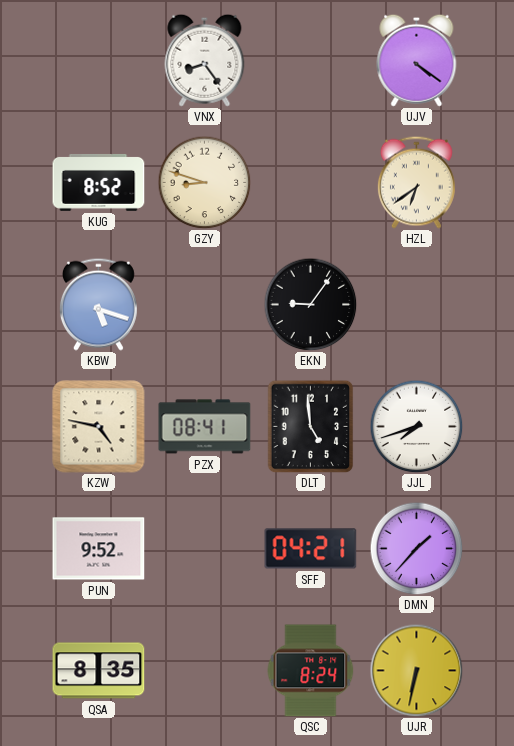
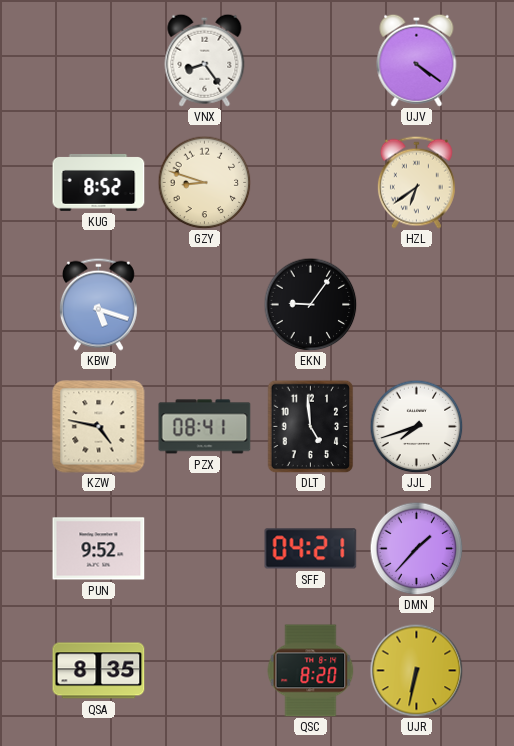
QSC: 8:24 -> 8:20
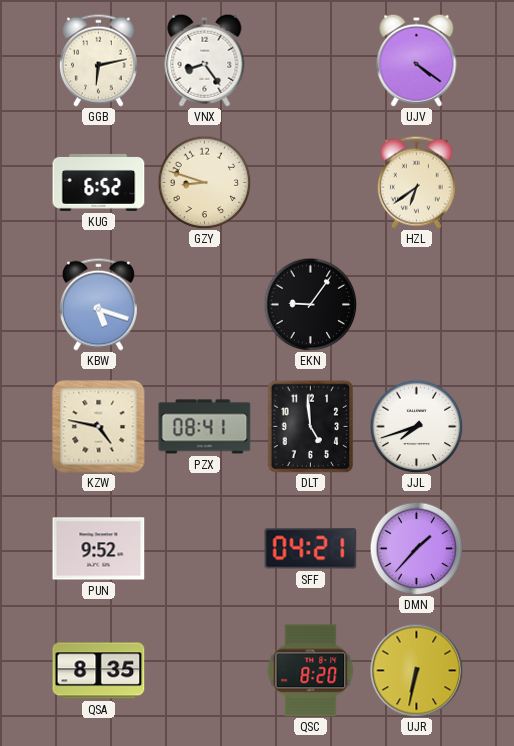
GGB: none -> 6:13
KUG: 8:52 -> 6:52
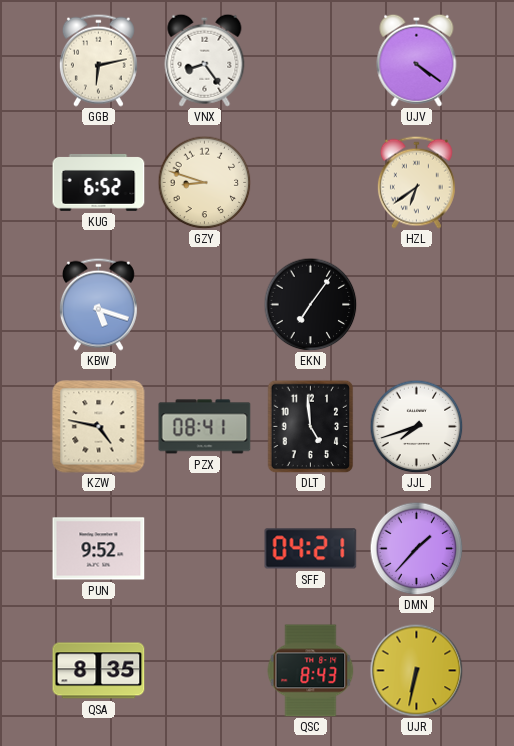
EKN: 9:06 -> 7:06
QSC: 8:20 -> 8:43
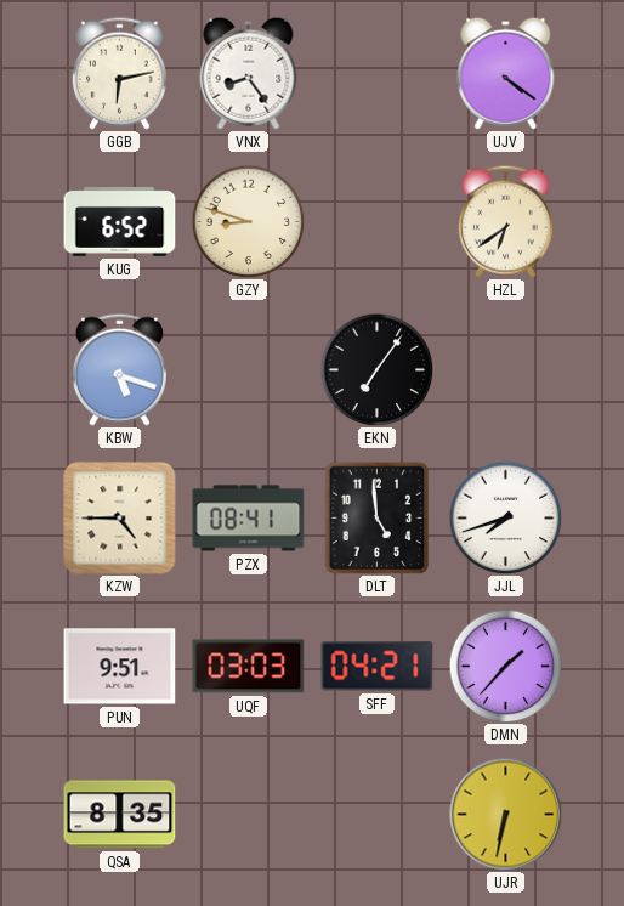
KZW: 4:47 -> 4:45
PUN: 9:52 -> 9:51
UQF: none -> 03:03
QSC: 8:43 -> none
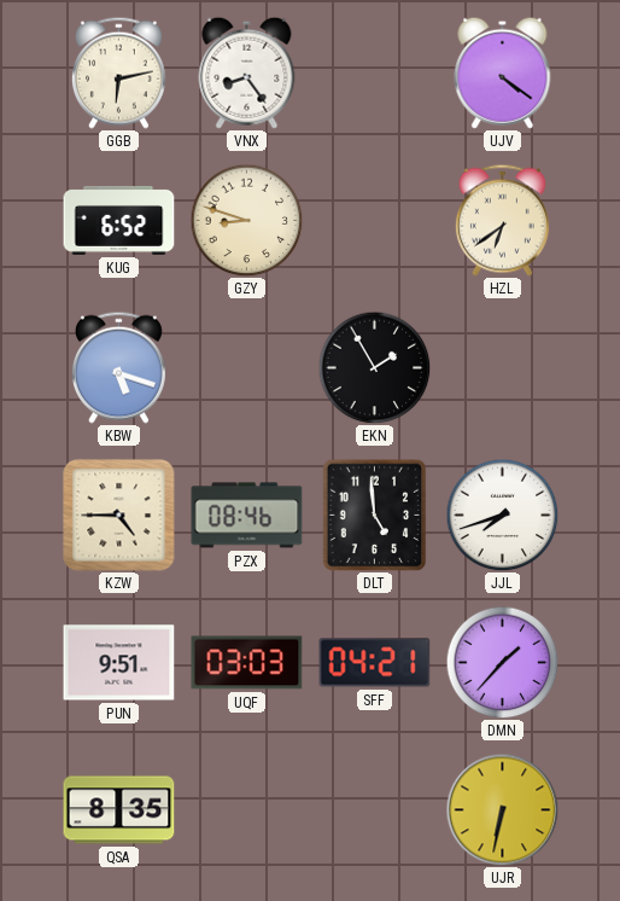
EKN: 7:06 -> 1:55
PZX: 08:41 -> 08:46
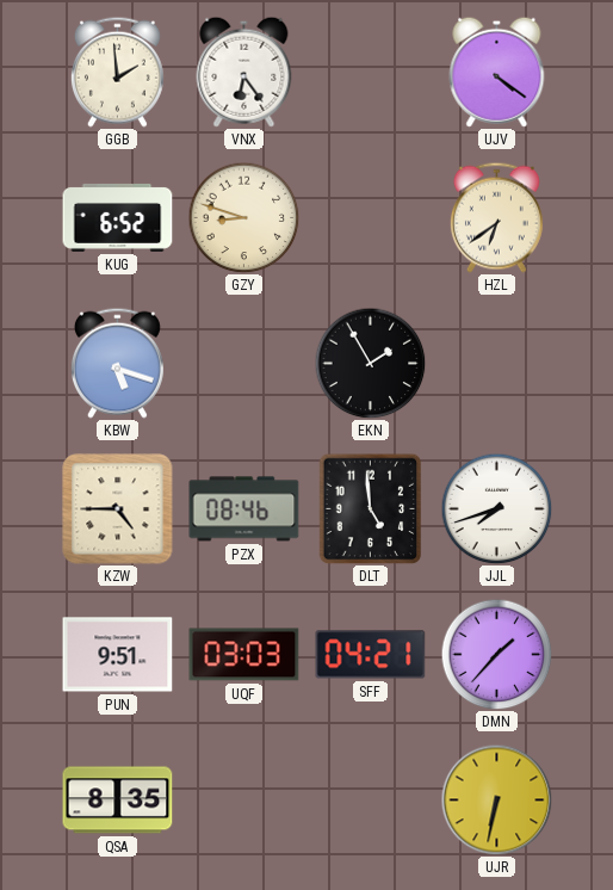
GGB: 6:13 -> 1:59
VNX: 8:24 -> 6:24
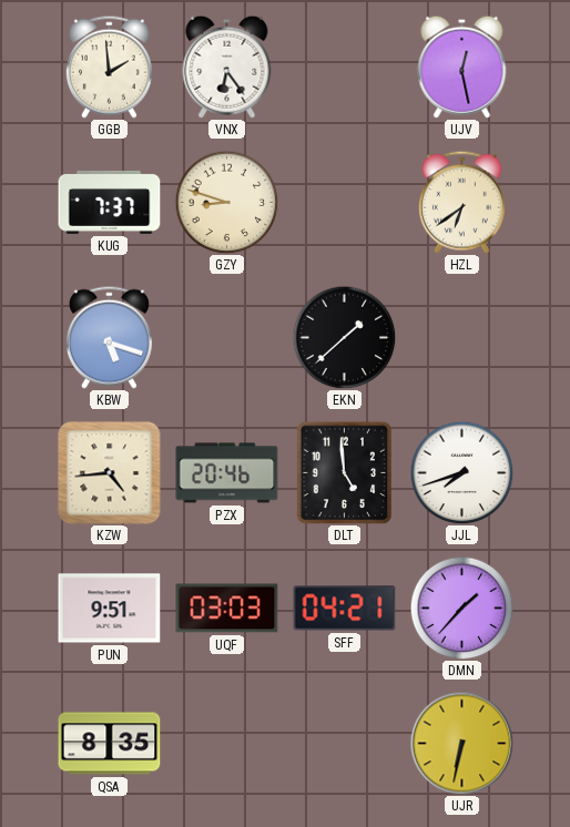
UJV: 4:21 -> 12:28
KUG: 6:52 -> 7:37
EKN: 1:55 -> 1:38
KZW: 4:45 -> 4:44
PZX: 08:46 -> 20:46
